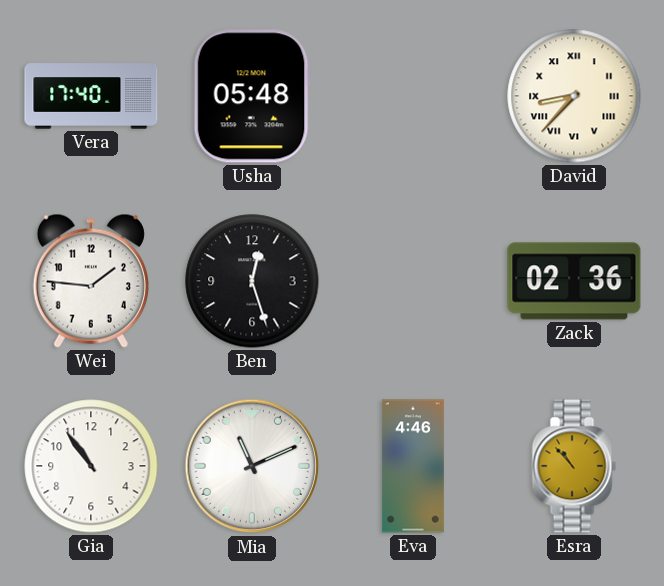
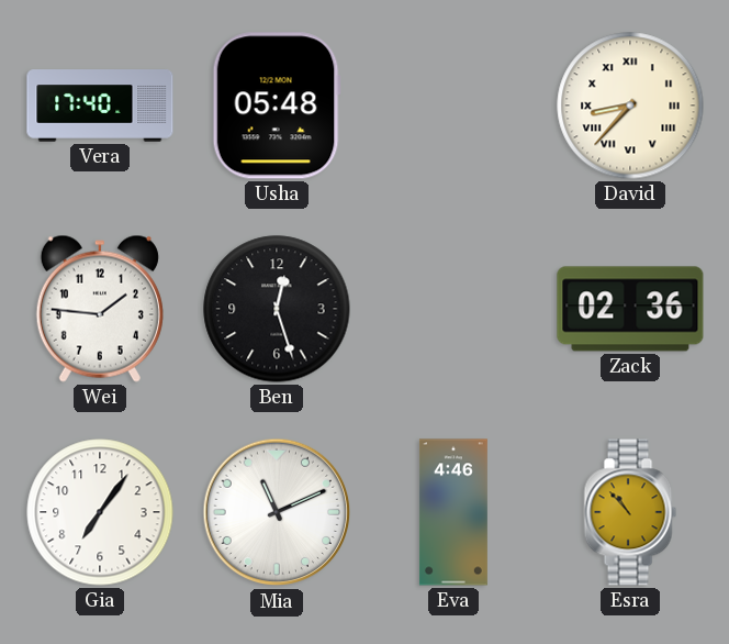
Gia: 10:54 -> 7:06
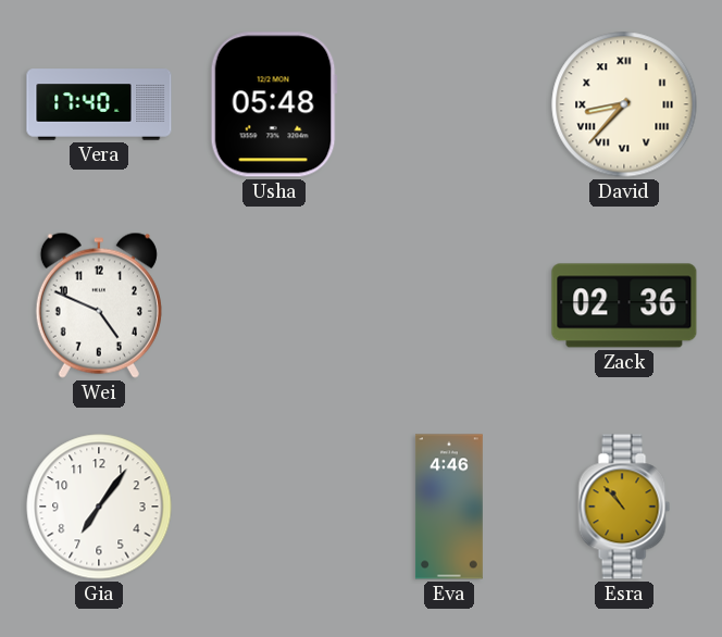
Wei: 1:46 -> 4:49
Ben: 12:27 -> none
Mia: 11:11 -> none
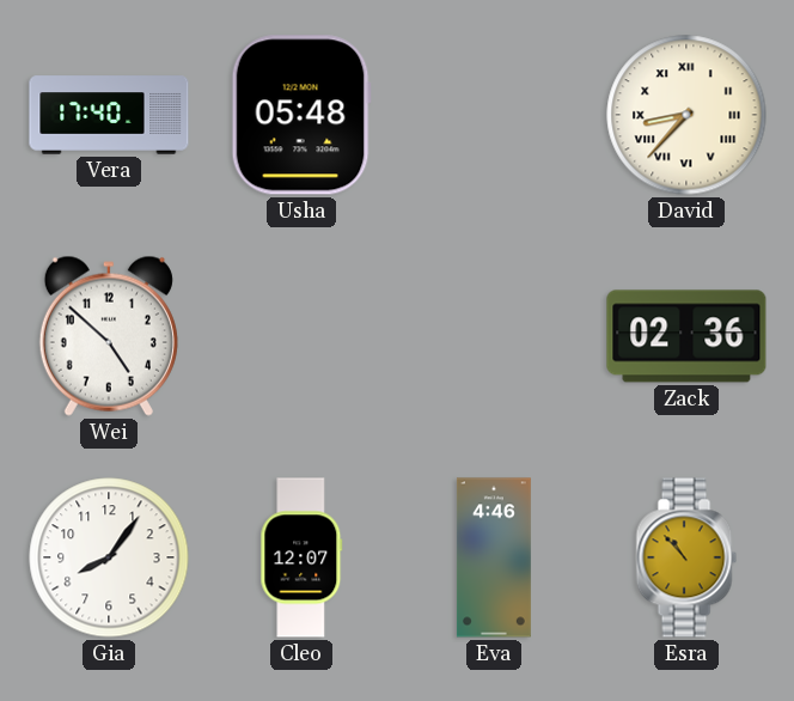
Wei: 4:49 -> 4:52
Gia: 7:06 -> 8:06
Cleo: none -> 12:07
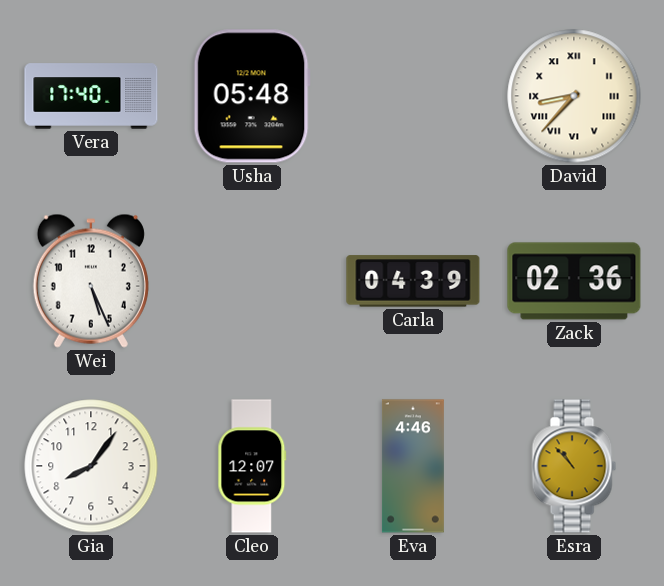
Wei: 4:52 -> 5:26
Carla: none -> 04:39
